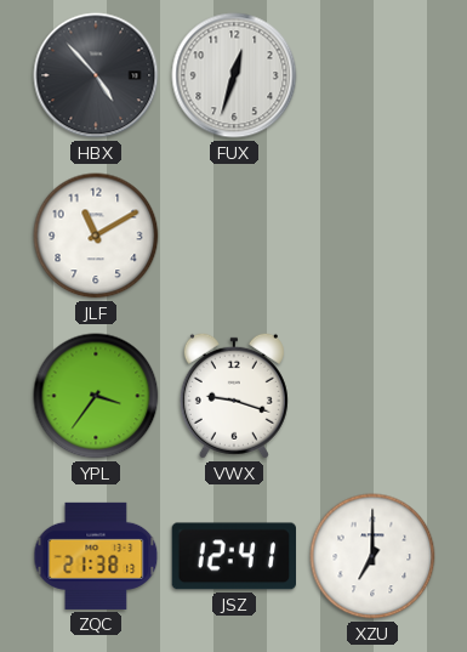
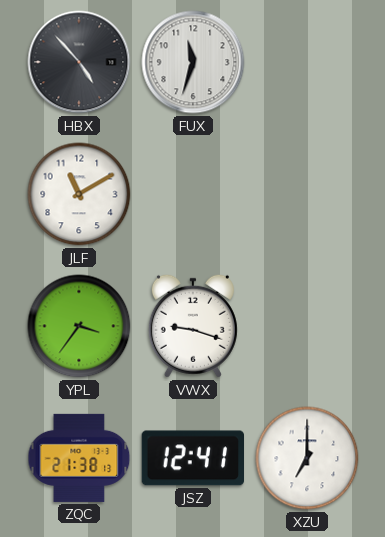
FUX: 12:33 -> 11:33
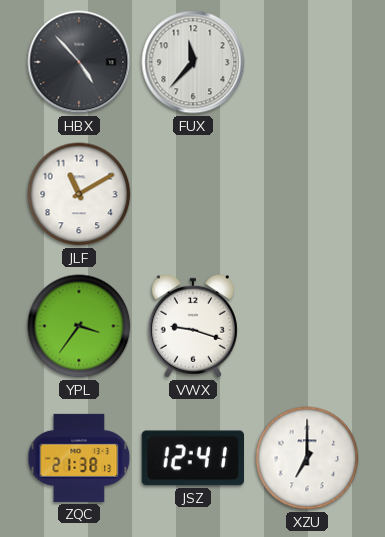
FUX: 11:33 -> 11:37
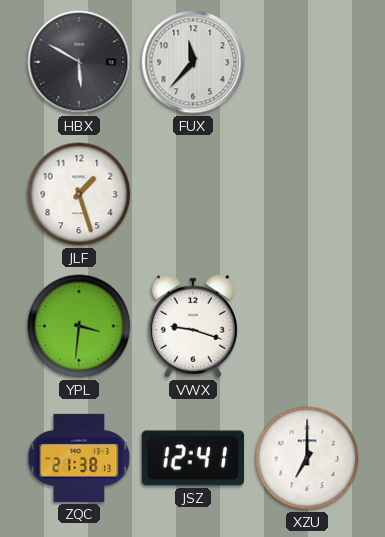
HBX: 4:53 -> 5:50
JLF: 11:10 -> 1:27
YPL: 3:36 -> 3:31
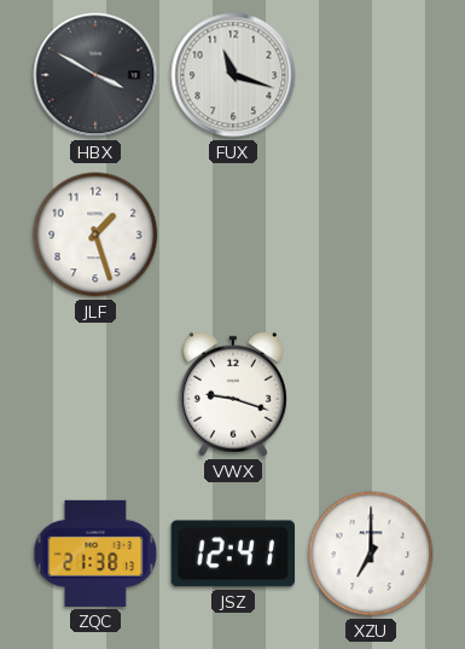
HBX: 5:50 -> 3:50
FUX: 11:37 -> 11:18
YPL: 3:31 -> none
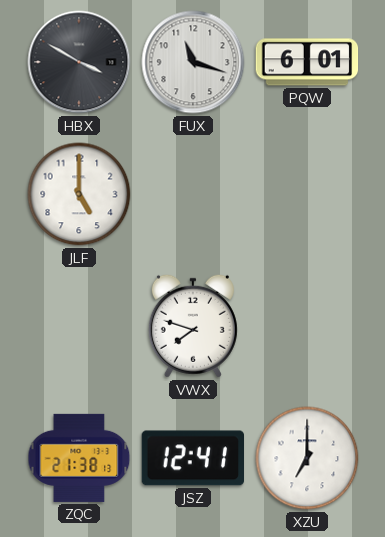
PQW: none -> 6:01
JLF: 1:27 -> 5:00
VWX: 9:18 -> 7:48
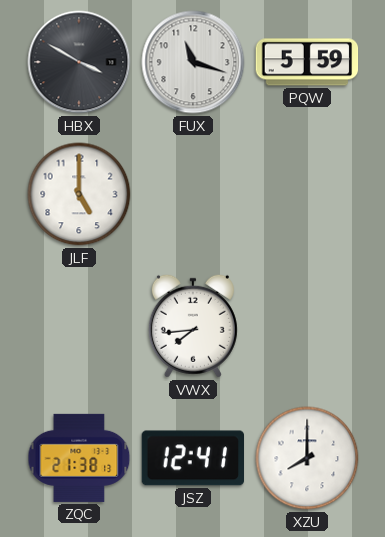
PQW: 6:01 -> 5:59
VWX: 7:48 -> 7:44
XZU: 7:00 -> 8:00
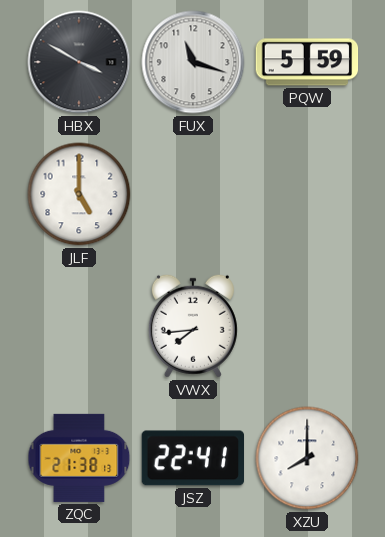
JSZ: 12:41 -> 22:41
